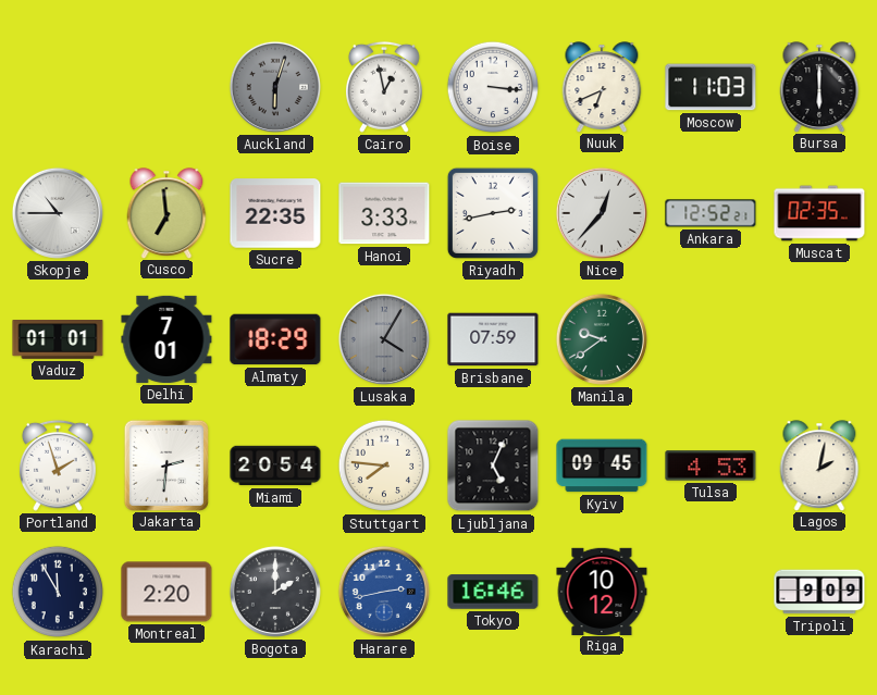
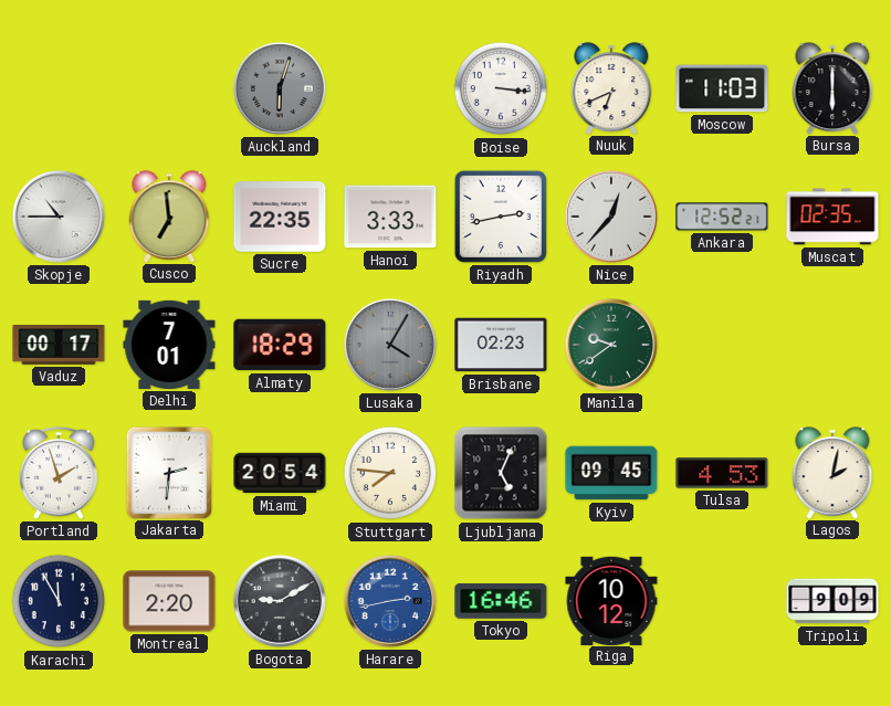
Cairo: 12:58 -> none
Vaduz: 01:01 -> 00:17
Brisbane: 07:59 -> 02:23
Bogota: 2:00 -> 9:10
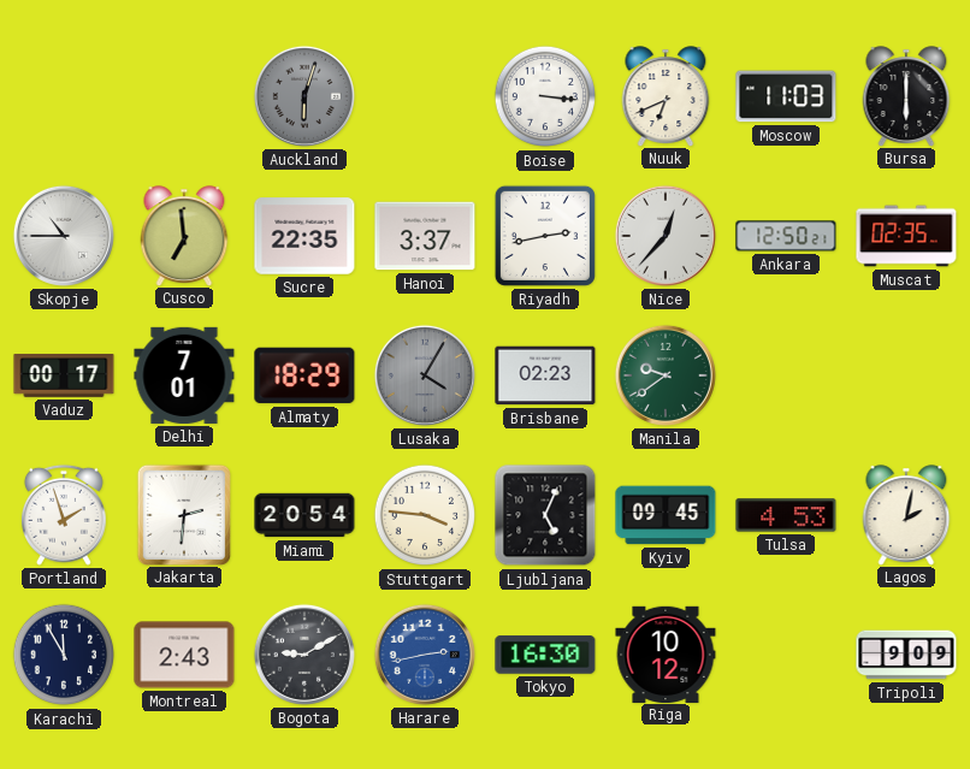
Hanoi: 3:33 -> 3:37
Ankara: 12:52 -> 12:50
Stuttgart: 7:46 -> 3:46
Montreal: 2:20 -> 2:43
Tokyo: 16:46 -> 16:30
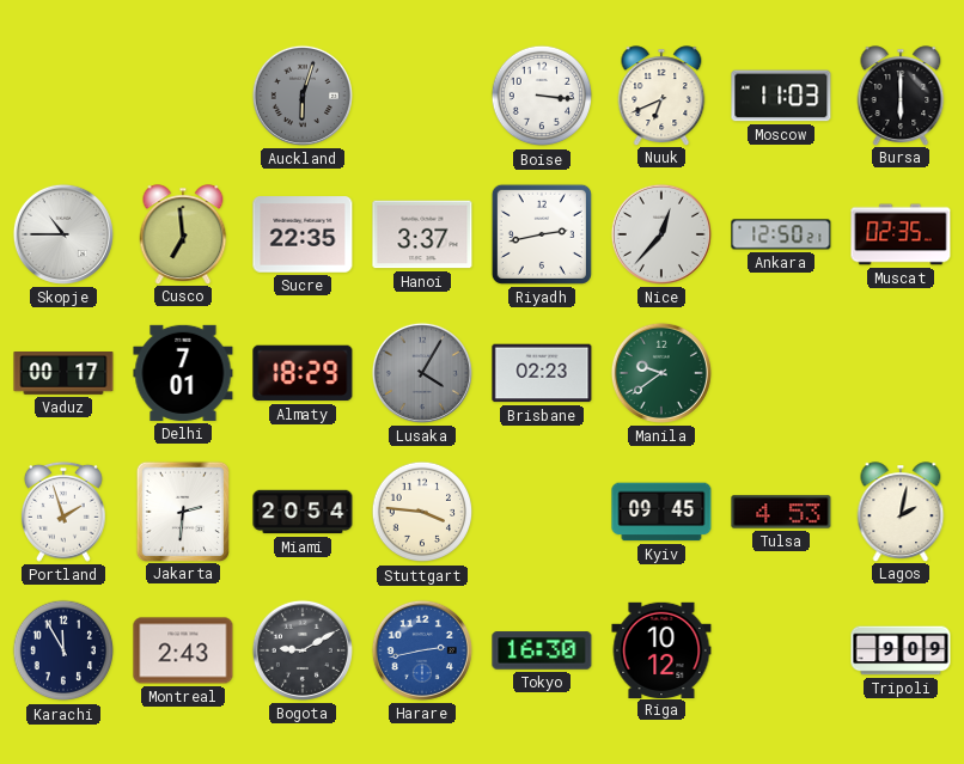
Ljubljana: 5:04 -> none
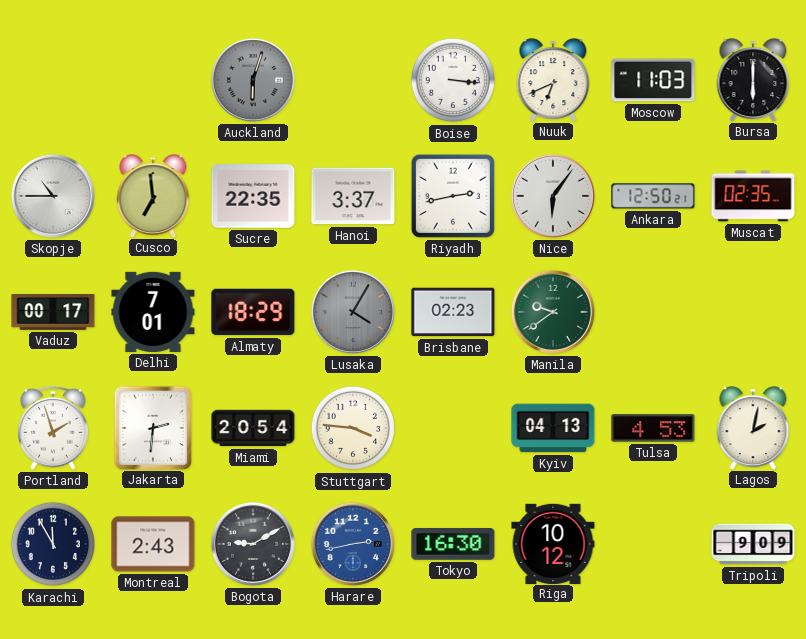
Nice: 12:37 -> 6:06
Kyiv: 09:45 -> 04:13
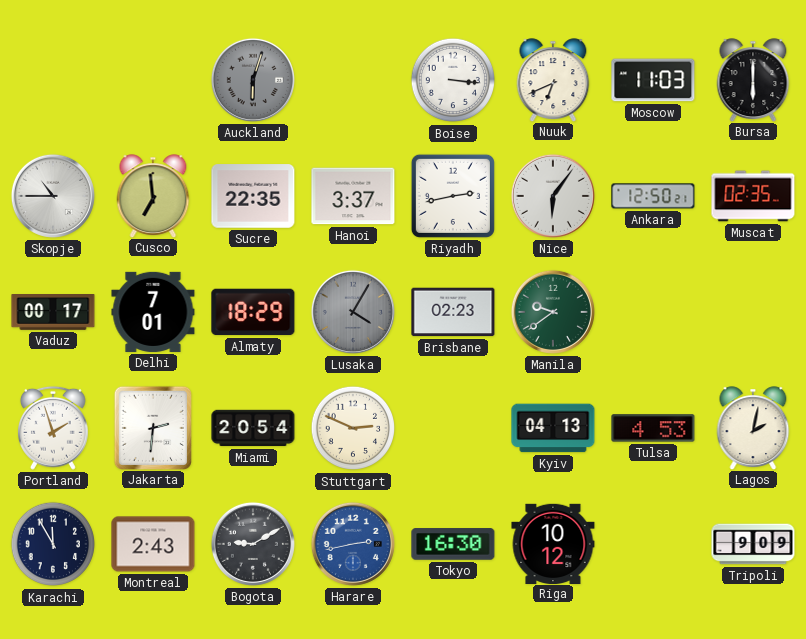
Stuttgart: 3:46 -> 2:49
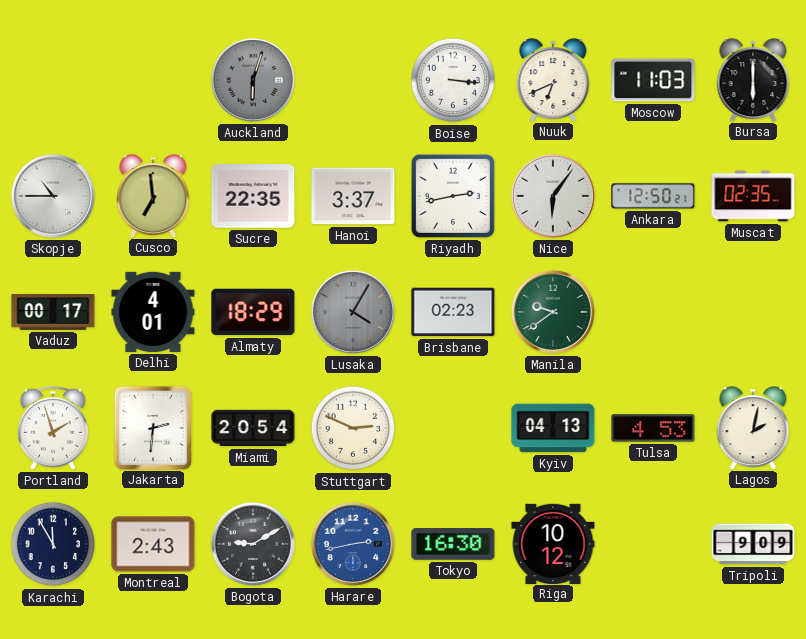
Delhi: 7:01 -> 4:01
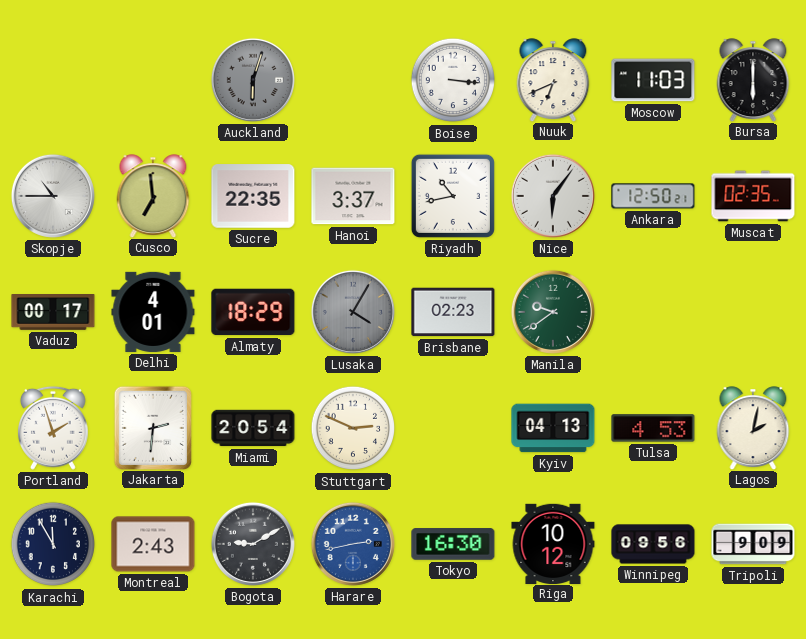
Riyadh: 2:43 -> 10:43
Winnipeg: none -> 09:56
